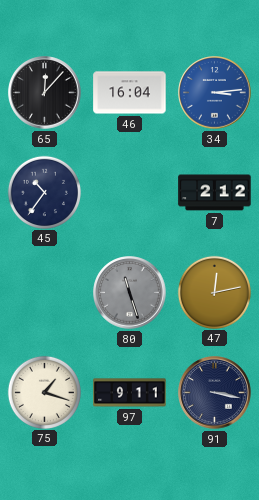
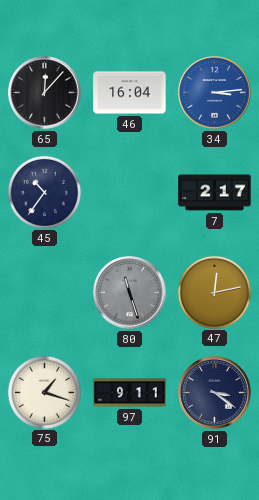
7: 2:12 -> 2:17
91: 3:17 -> 3:21
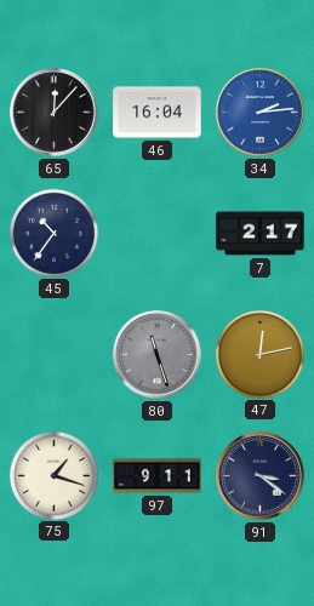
34: 3:14 -> 2:14
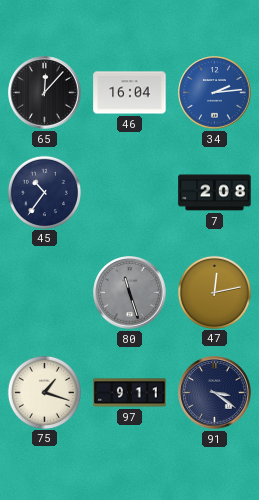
7: 2:17 -> 2:08
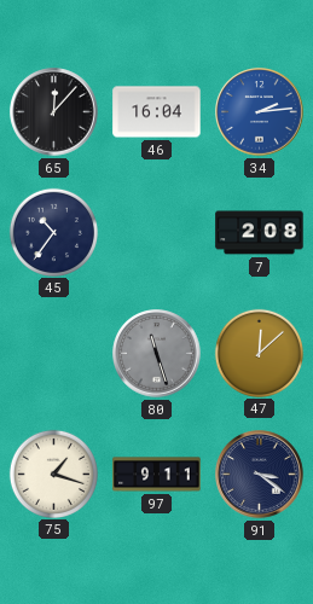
47: 12:13 -> 12:08
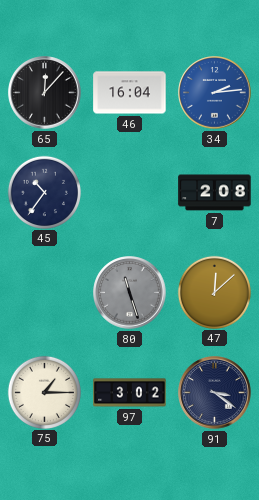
75: 1:18 -> 1:15
97: 9:11 -> 3:02
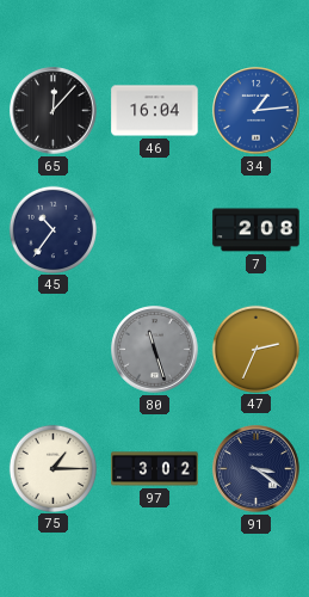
34: 2:14 -> 1:14
47: 12:08 -> 2:34
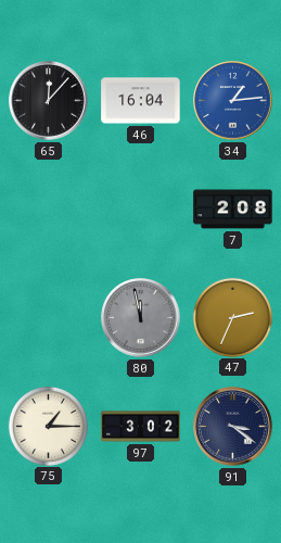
45: 10:36 -> none
80: 11:27 -> 11:58
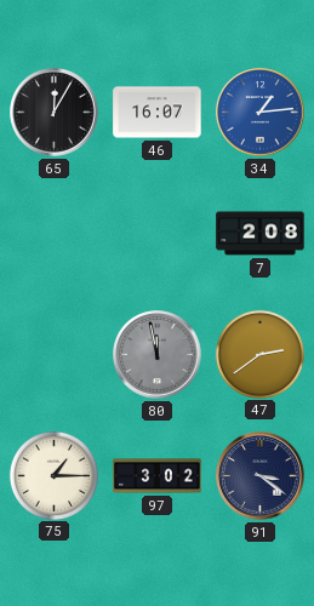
65: 12:07 -> 12:05
46: 16:04 -> 16:07
47: 2:34 -> 2:39
